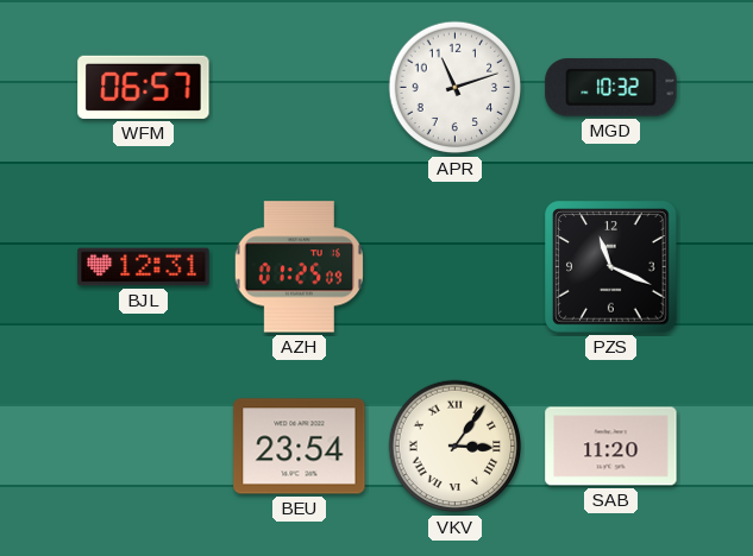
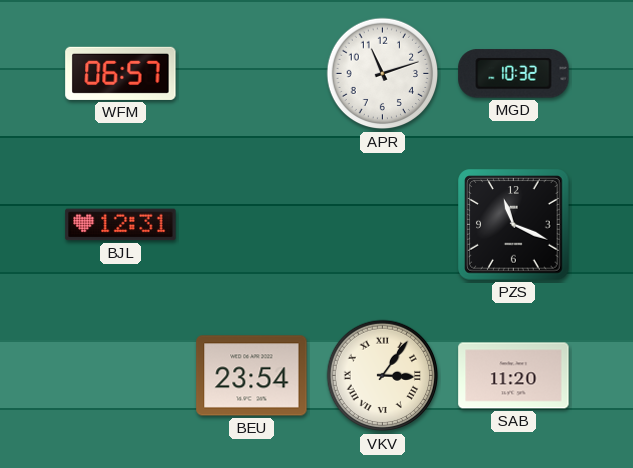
AZH: 01:25 -> none
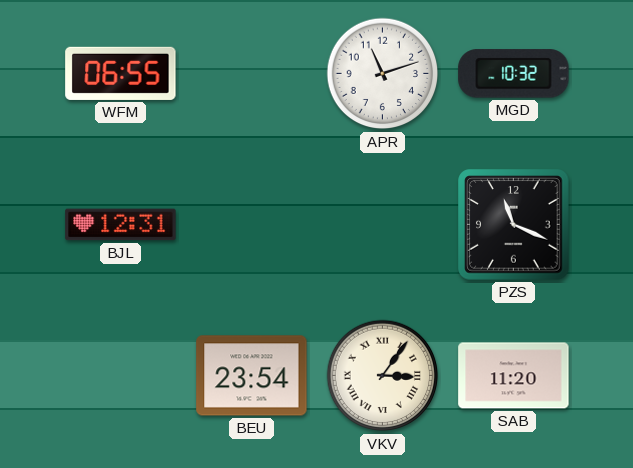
WFM: 06:57 -> 06:55
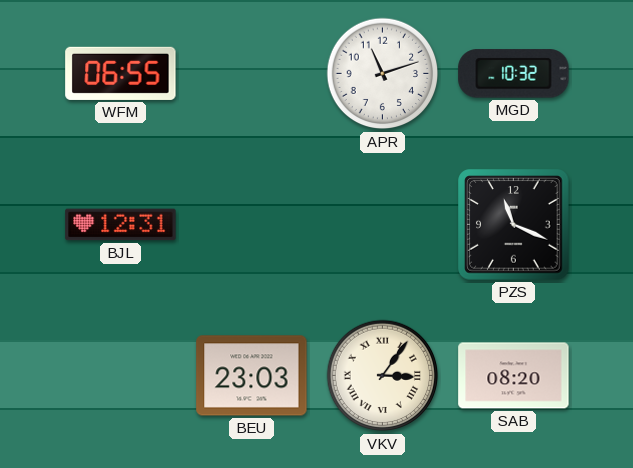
BEU: 23:54 -> 23:03
SAB: 11:20 -> 08:20
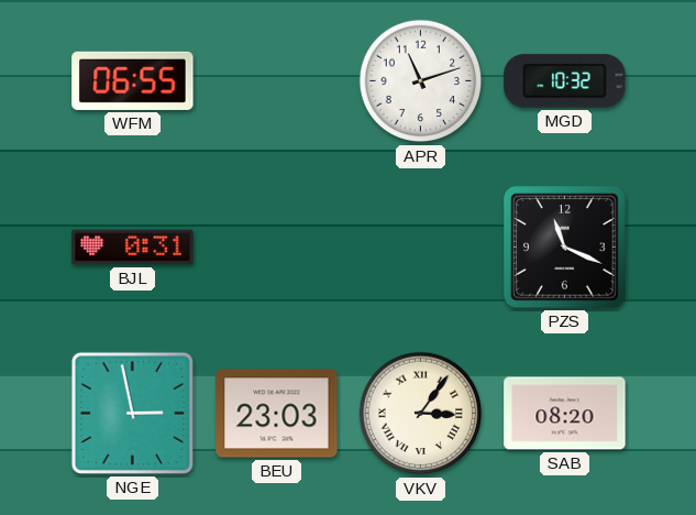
BJL: 12:31 -> 0:31
NGE: none -> 2:58
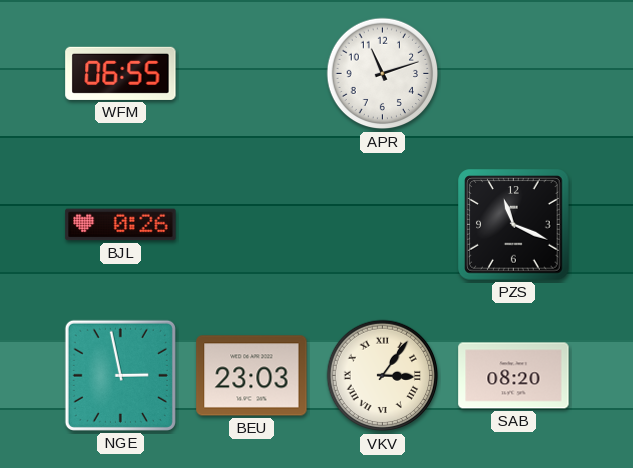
MGD: 10:32 -> none
BJL: 0:31 -> 0:26
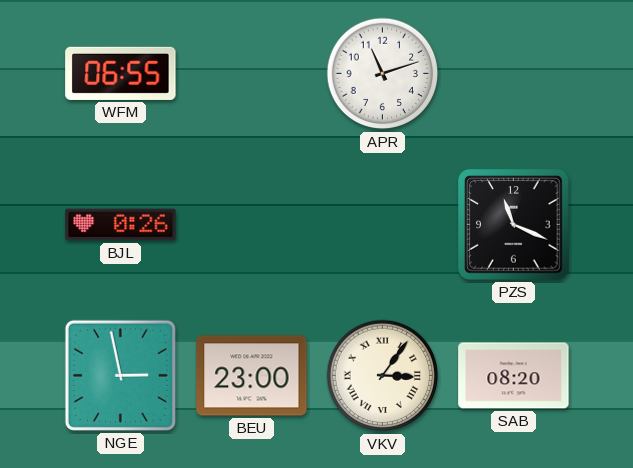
BEU: 23:03 -> 23:00
